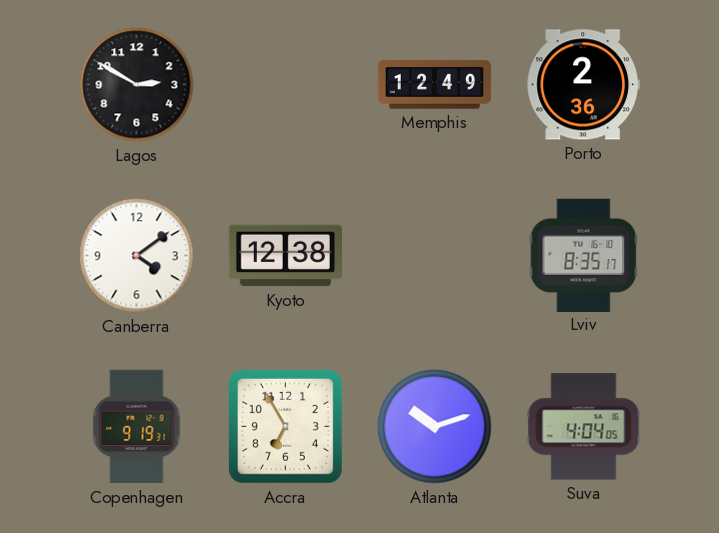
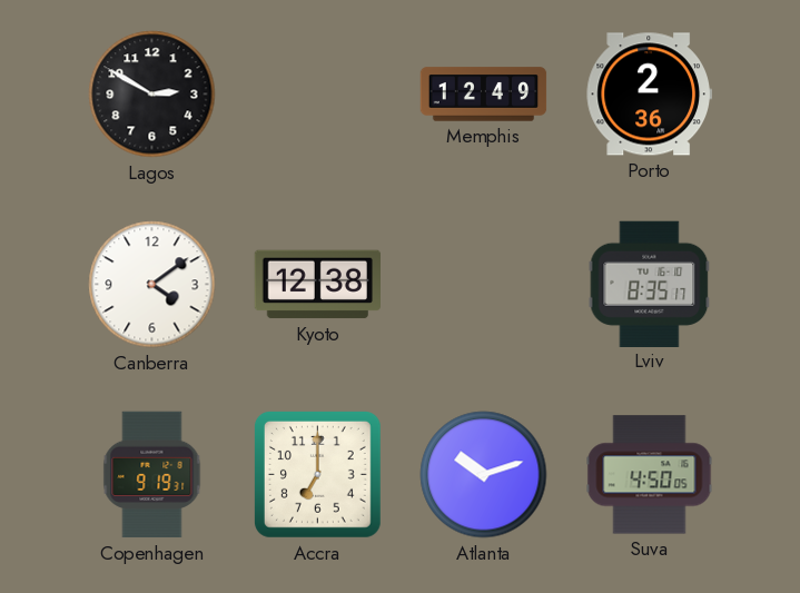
Accra: 6:55 -> 7:00
Suva: 4:04 -> 4:50
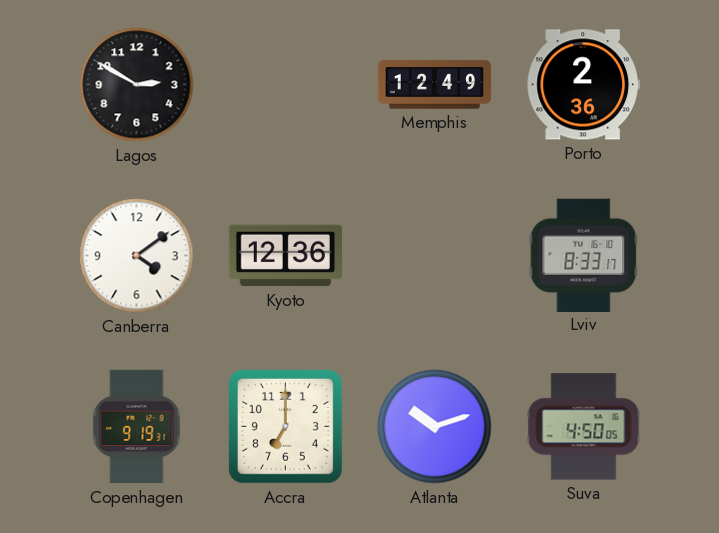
Kyoto: 12:38 -> 12:36
Lviv: 8:35 -> 8:33
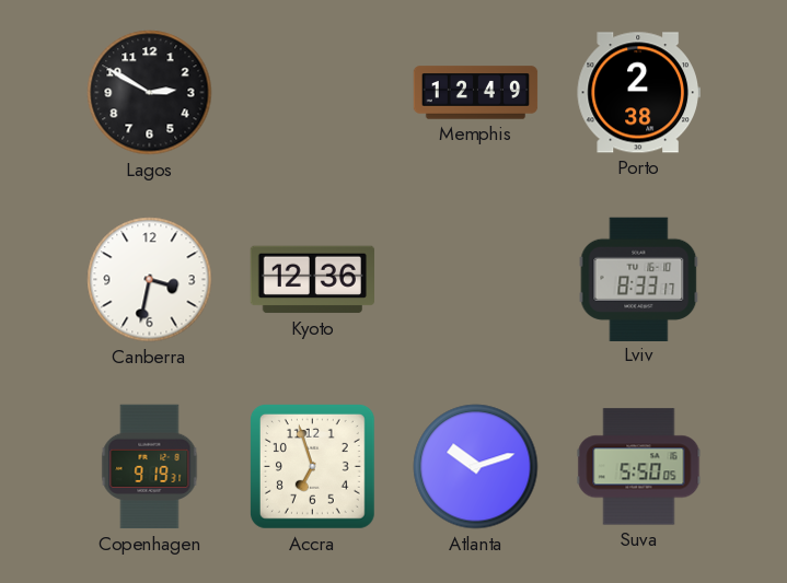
Porto: 2:36 -> 2:38
Canberra: 4:09 -> 3:32
Accra: 7:00 -> 6:57
Suva: 4:50 -> 5:50
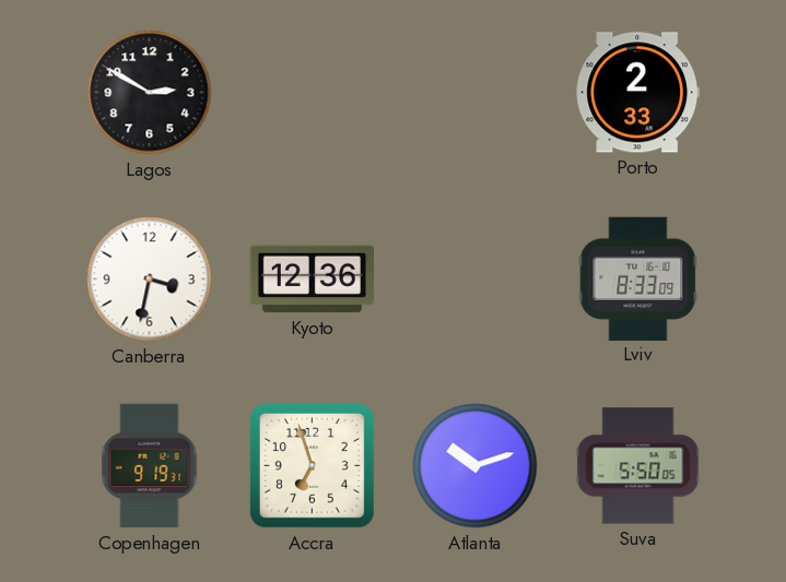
Memphis: 12:49 -> none
Porto: 2:38 -> 2:33
Lviv: 8:33:17 -> 8:33:09
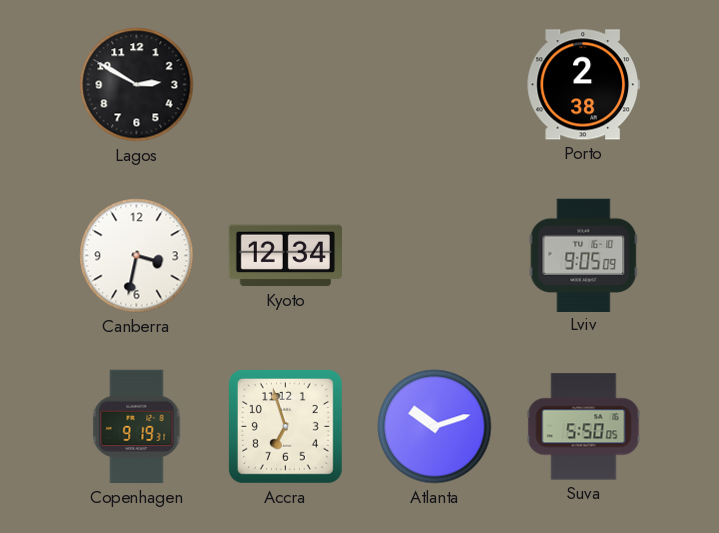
Porto: 2:33 -> 2:38
Kyoto: 12:36 -> 12:34
Lviv: 8:33 -> 9:05
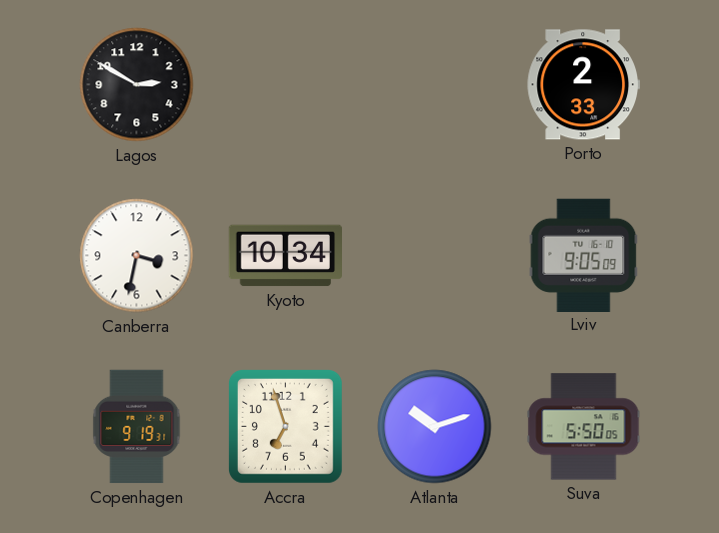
Porto: 2:38 -> 2:33
Kyoto: 12:34 -> 10:34
